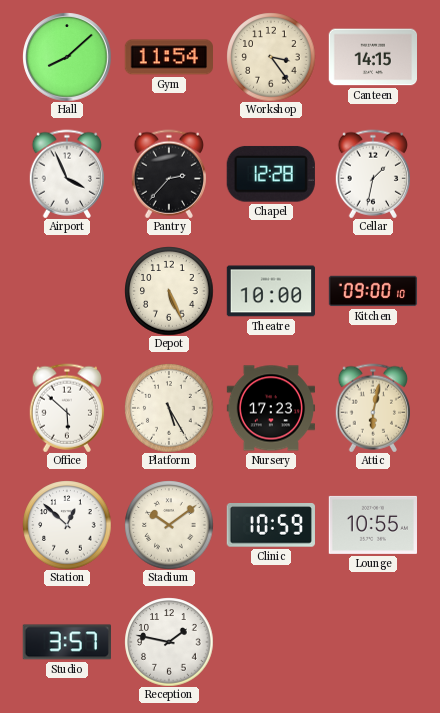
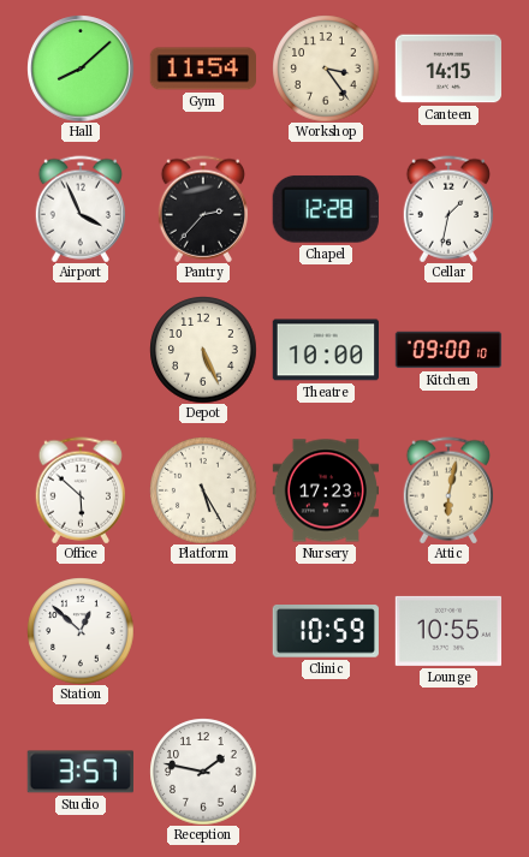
Stadium: 10:09 -> none
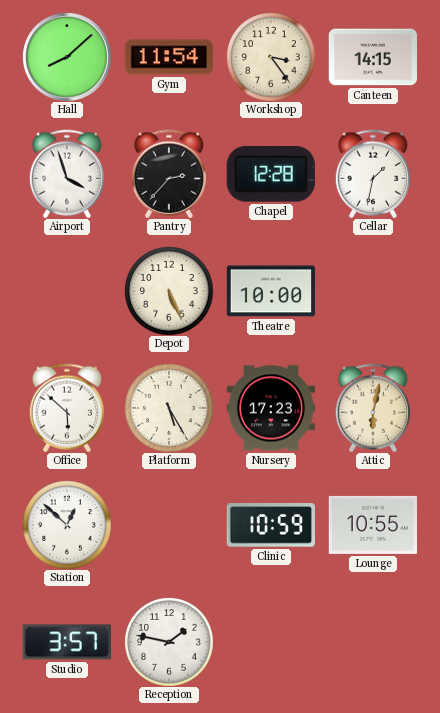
Airport: 3:56 -> 3:57
Kitchen: 09:00 -> none
